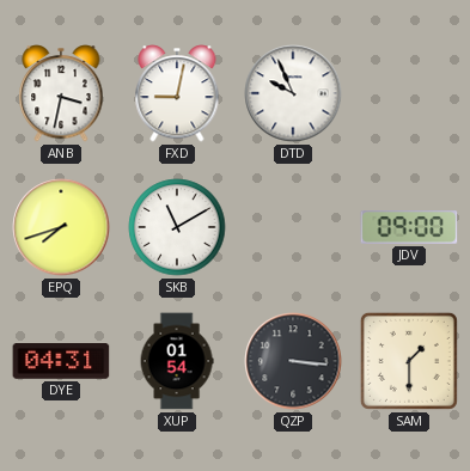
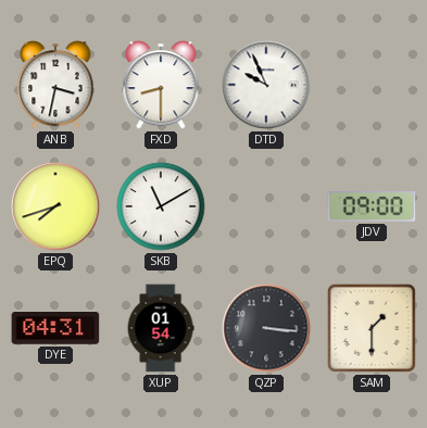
FXD: 9:02 -> 8:30
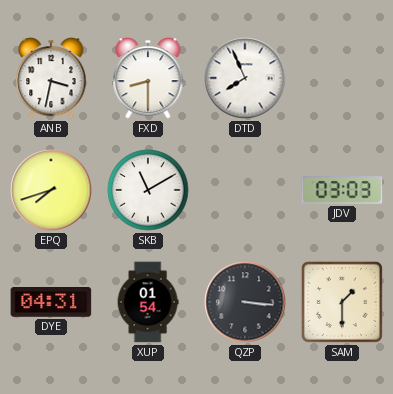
DTD: 9:56 -> 7:56
JDV: 09:00 -> 03:03
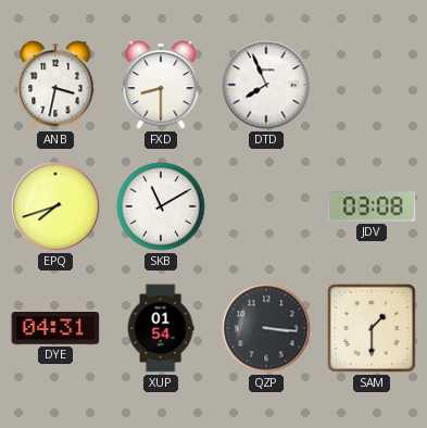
JDV: 03:03 -> 03:08
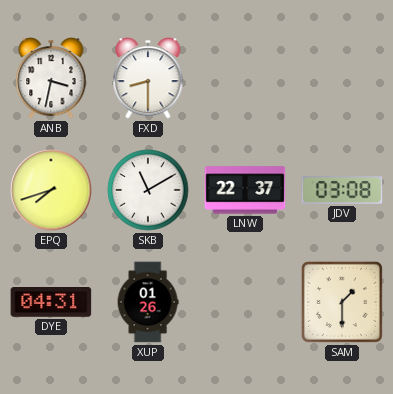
DTD: 7:56 -> none
LNW: none -> 22:37
XUP: 01:54 -> 01:26
QZP: 3:16 -> none
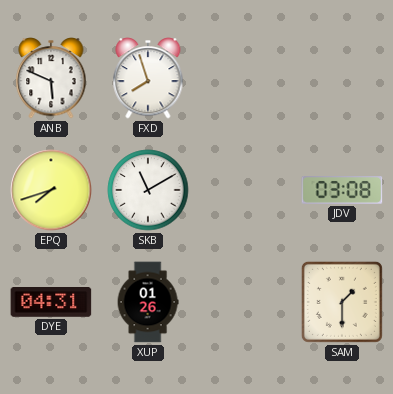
ANB: 3:32 -> 5:49
FXD: 8:30 -> 7:57
LNW: 22:37 -> none
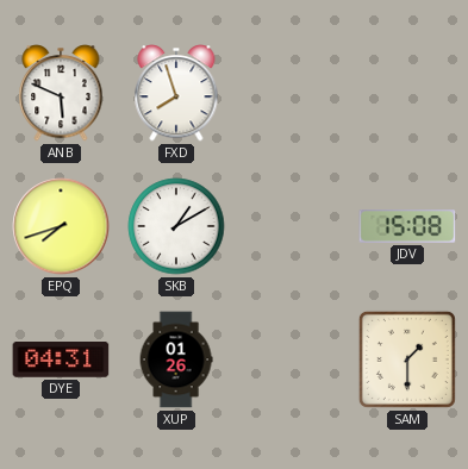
SKB: 11:10 -> 1:10
JDV: 03:08 -> 15:08
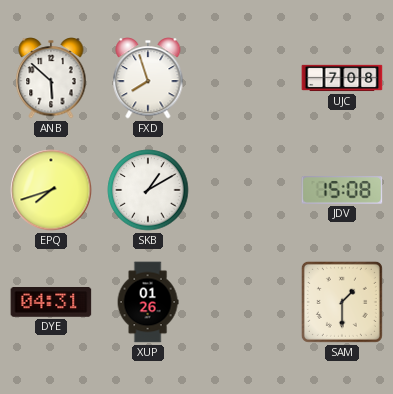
ANB: 5:49 -> 5:52
UJC: none -> 7:08
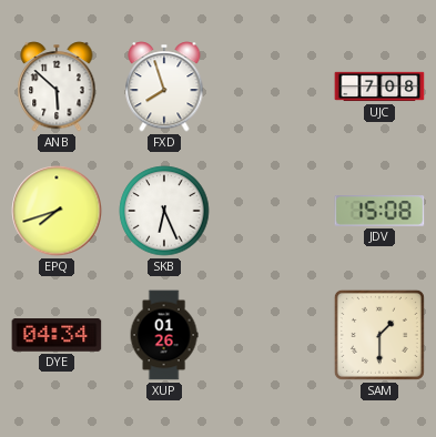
SKB: 1:10 -> 6:26
DYE: 04:31 -> 04:34
